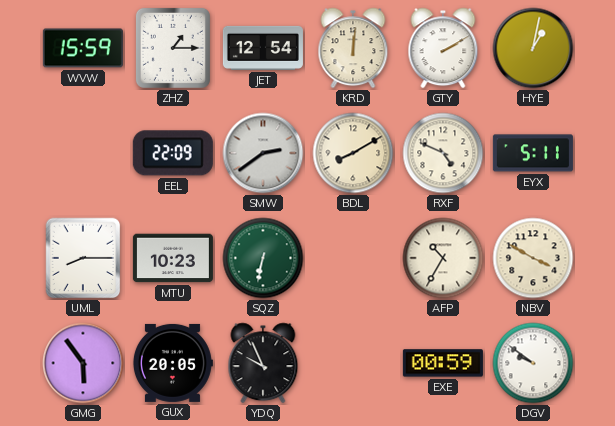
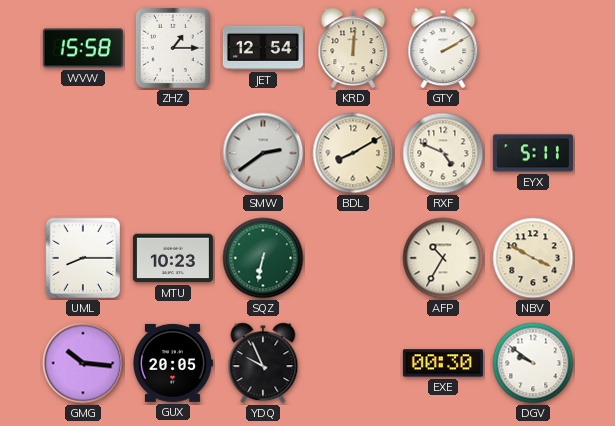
WVW: 15:59 -> 15:58
HYE: 1:02 -> none
EEL: 22:09 -> none
GMG: 5:54 -> 10:16
EXE: 00:59 -> 00:30
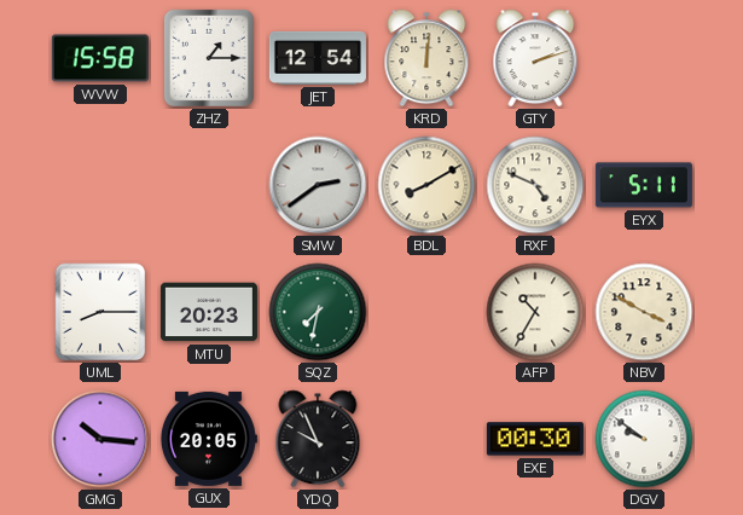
GTY: 2:10 -> 2:12
MTU: 10:23 -> 20:23
SQZ: 6:32 -> 7:32
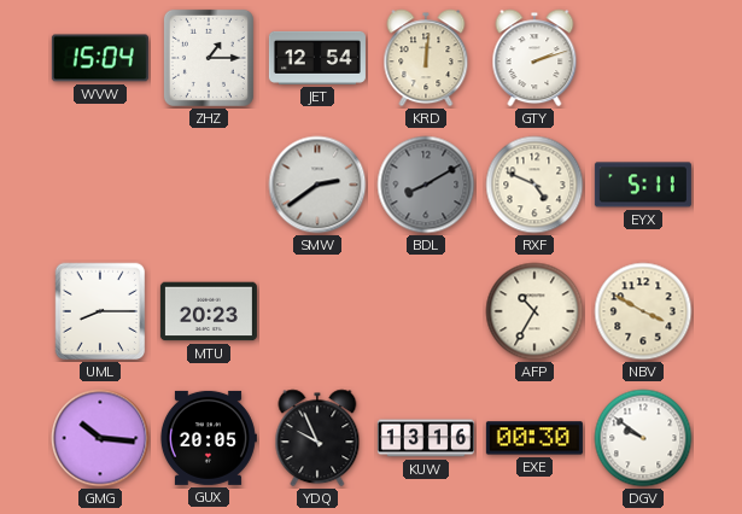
WVW: 15:58 -> 15:04
BDL dial: cream -> grey
SQZ: 7:32 -> none
KUW: none -> 13:16
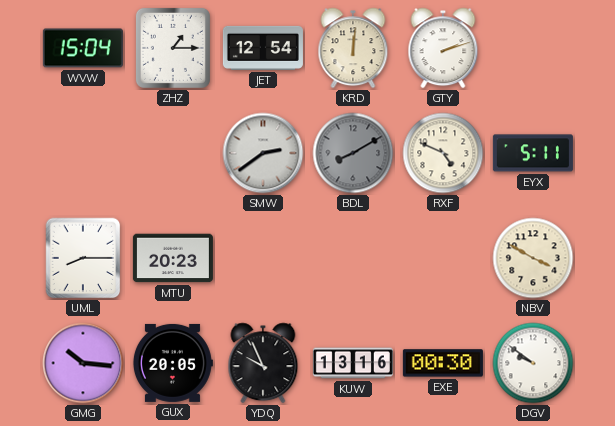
AFP: 10:35 -> none
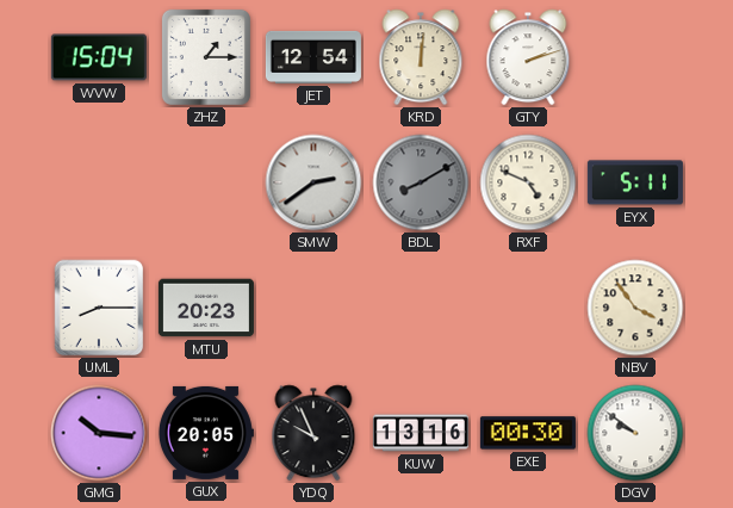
NBV: 3:50 -> 3:54
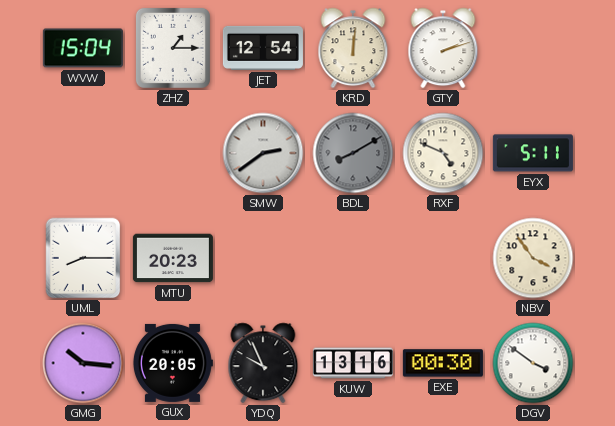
DGV: 9:51 -> 3:51
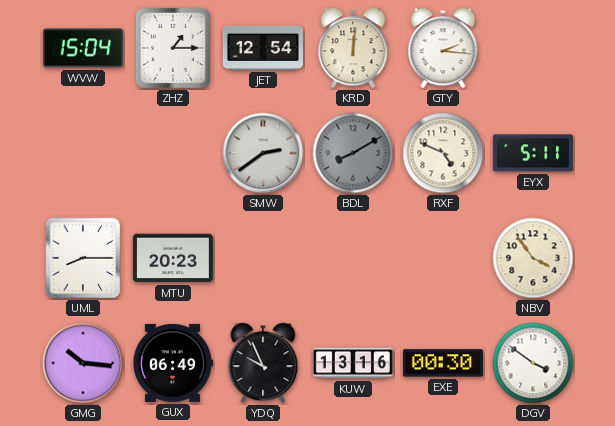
GTY: 2:12 -> 2:16
GUX: 20:05 -> 06:49
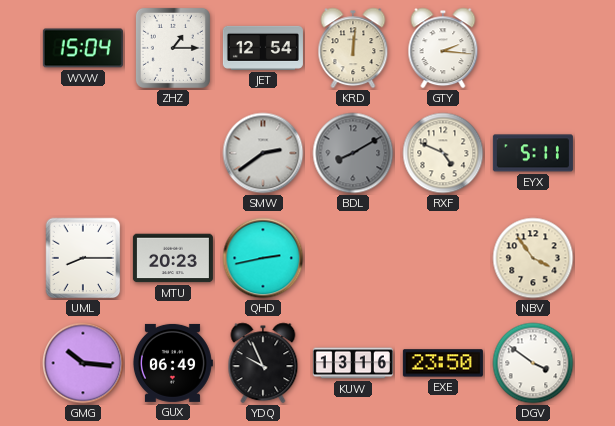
QHD: none -> 2:43
EXE: 00:30 -> 23:50
